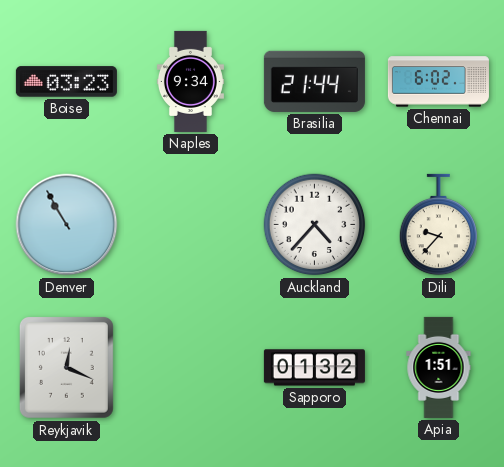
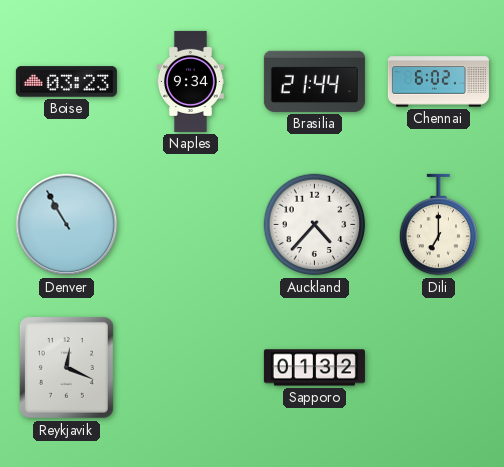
Dili: 9:37 -> 7:00
Apia: 1:51 -> none
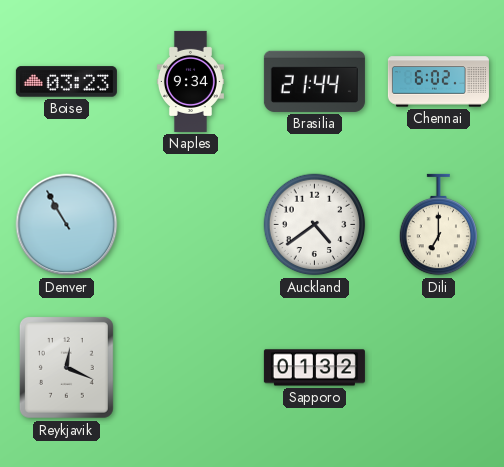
Auckland: 4:37 -> 4:39
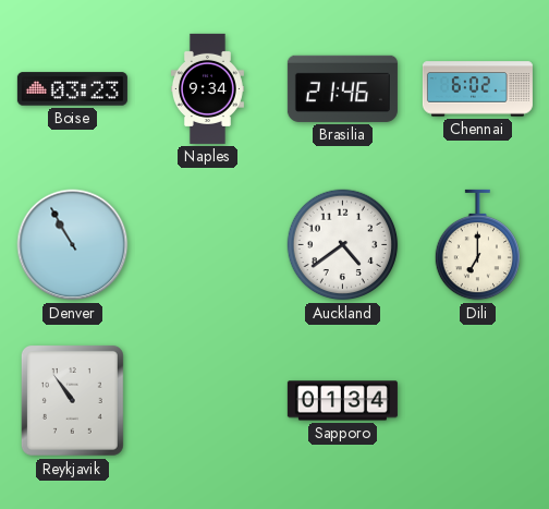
Brasilia: 21:44 -> 21:46
Reykjavik: 12:19 -> 10:54
Sapporo: 01:32 -> 01:34
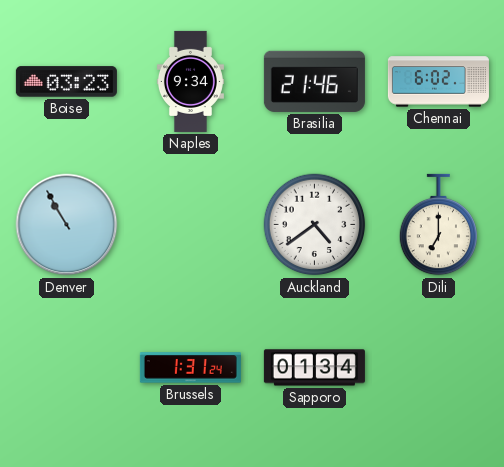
Reykjavik: 10:54 -> none
Brussels: none -> 1:31
